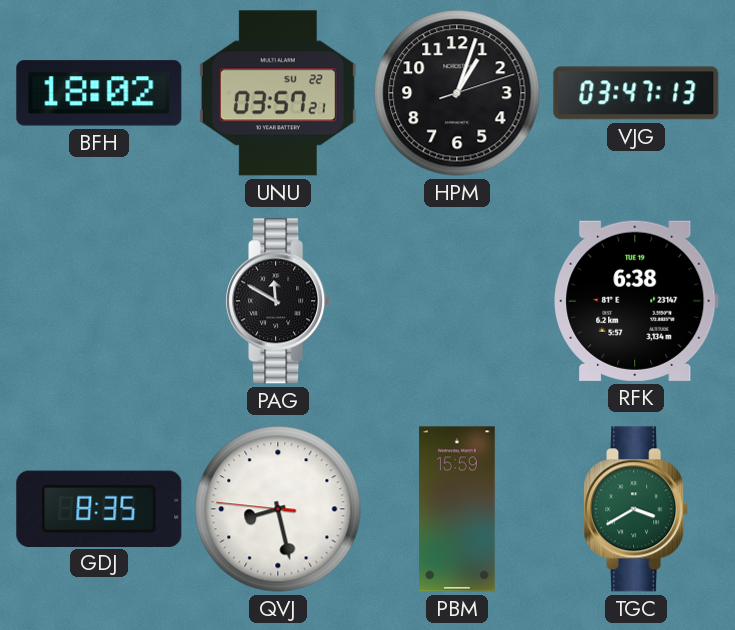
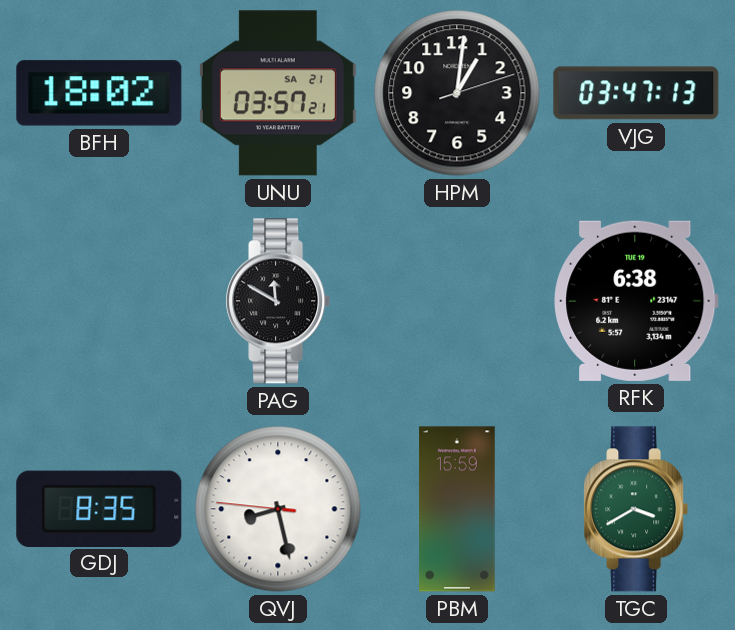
UNU date: SU 22 -> SA 21
HPM: 1:03 -> 1:01
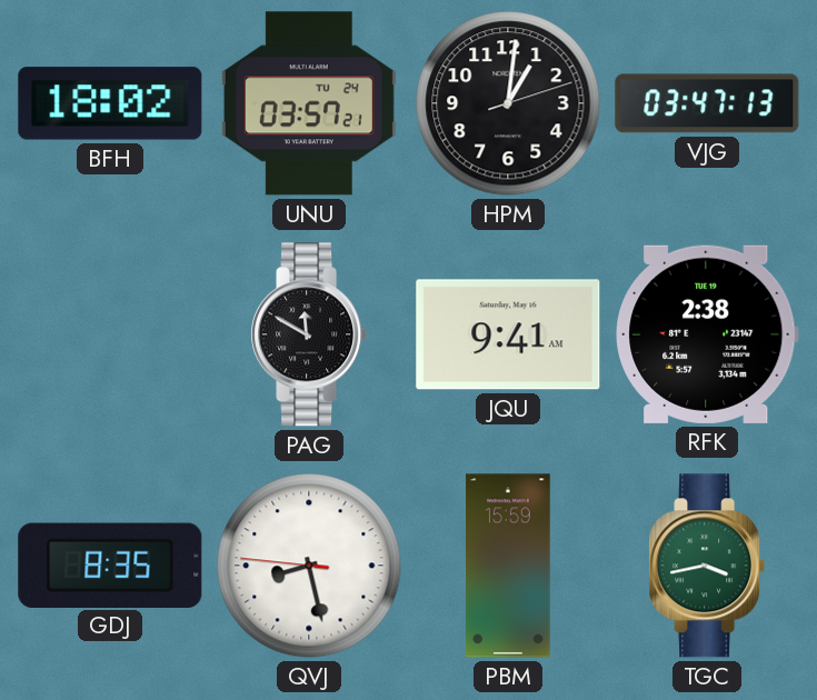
UNU date: SA 21 -> TU 24
JQU: none -> 9:41
RFK: 6:38 -> 2:38
TGC: 3:40 -> 3:43
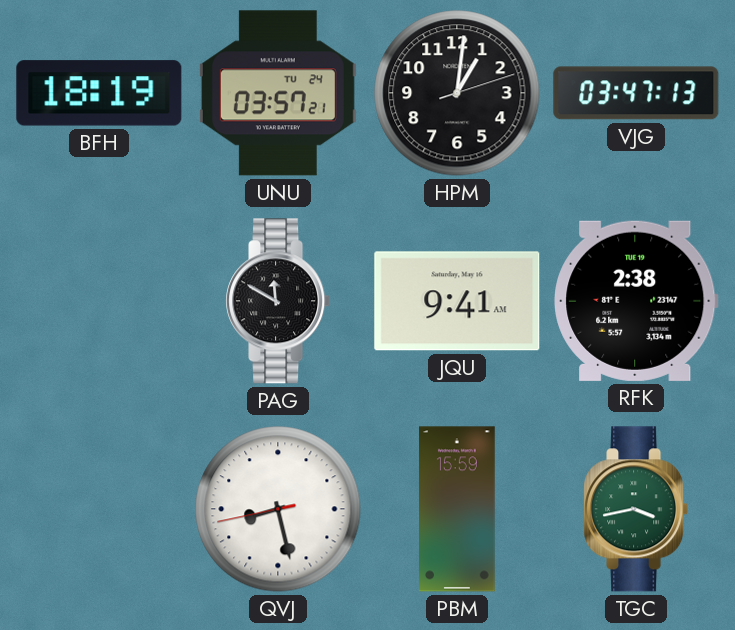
BFH: 18:02 -> 18:19
GDJ: 8:35 -> none
QVJ: 8:27:46 -> 8:27:43
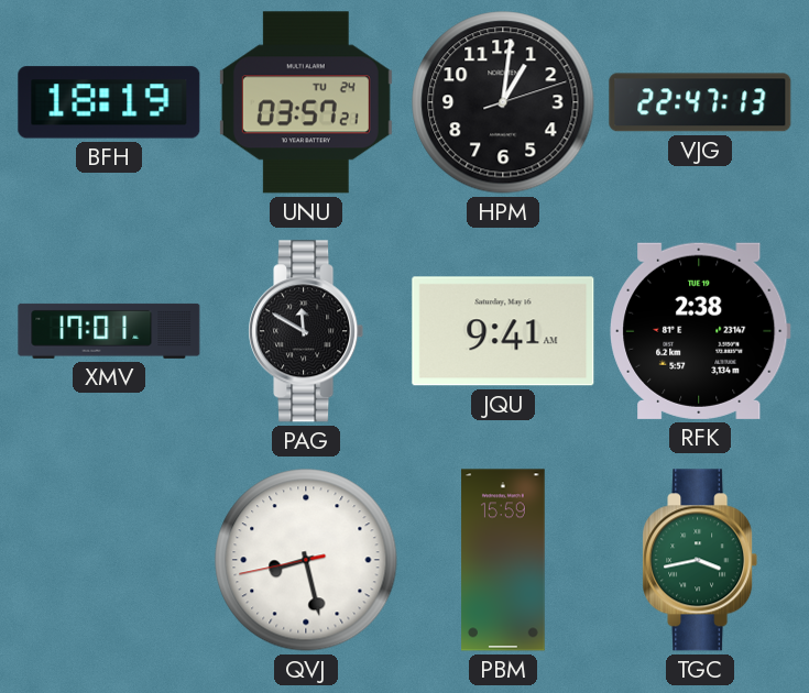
VJG: 03:47 -> 22:47
XMV: none -> 17:01
